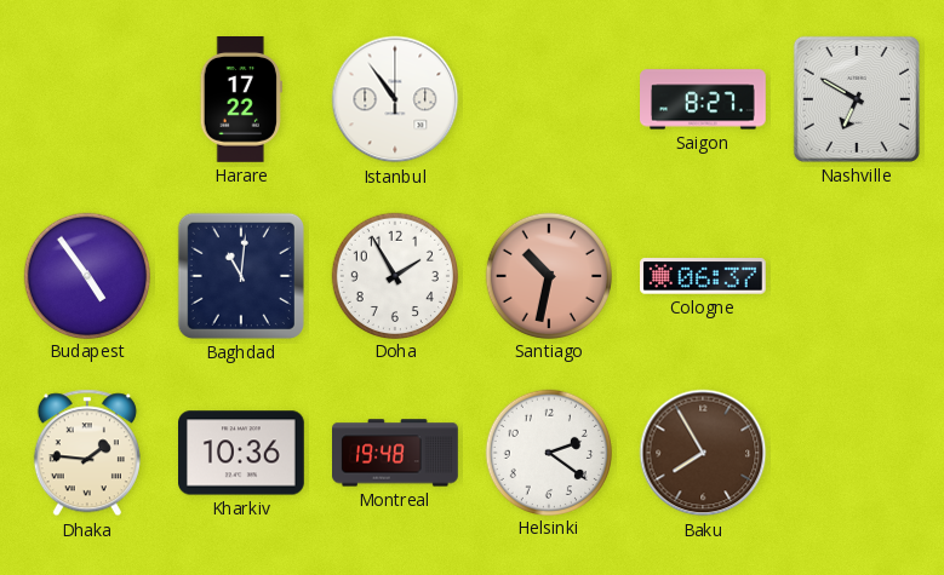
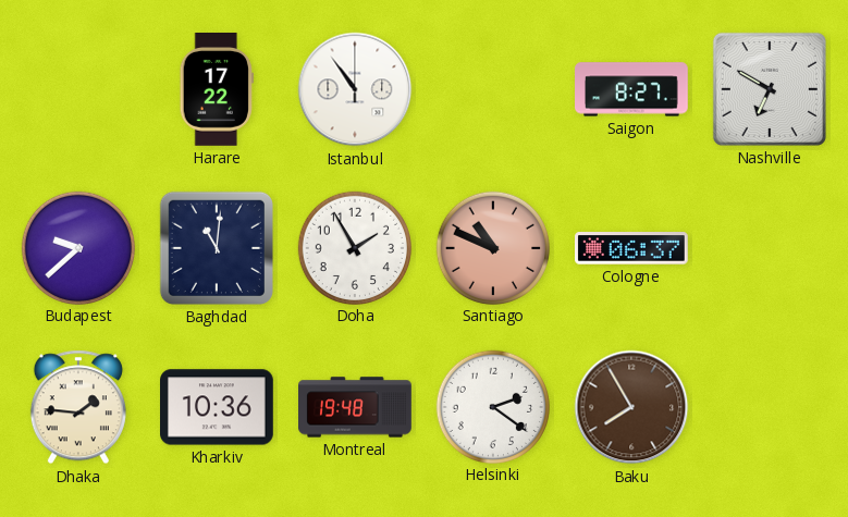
Budapest: 4:54 -> 9:38
Santiago: 10:32 -> 10:49
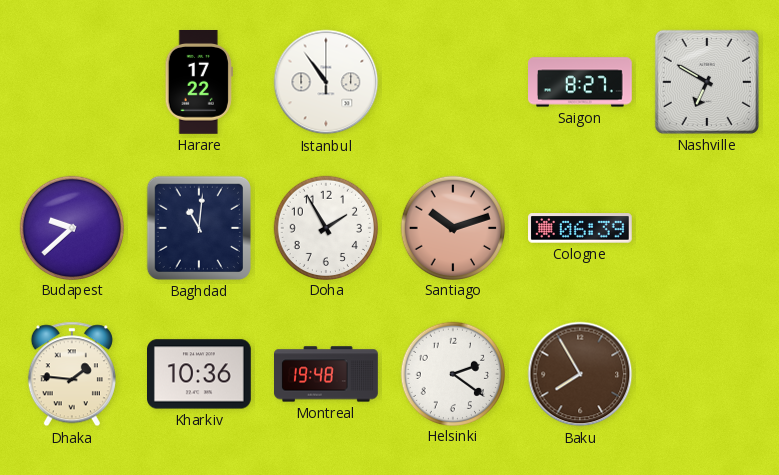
Santiago: 10:49 -> 10:12
Cologne: 06:37 -> 06:39
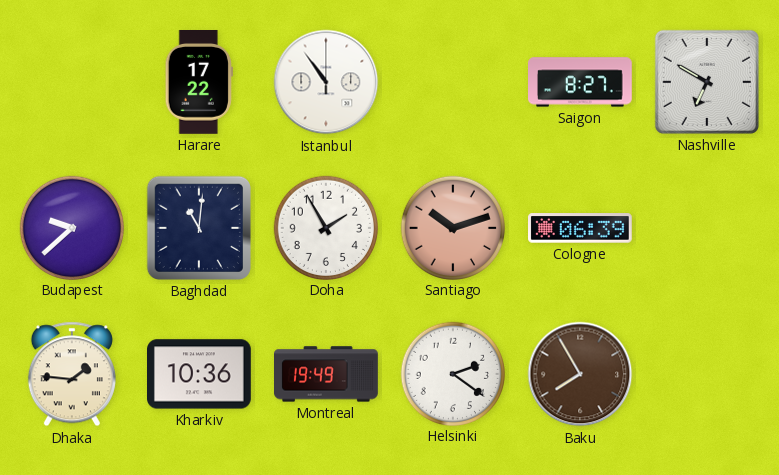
Montreal: 19:48 -> 19:49
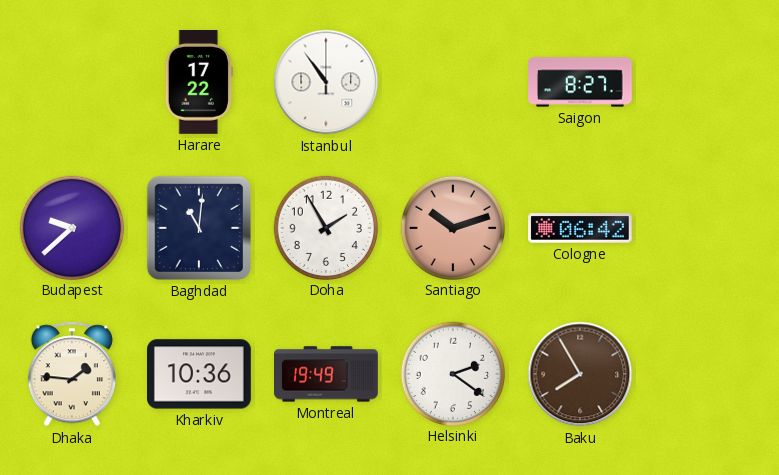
Nashville: 6:50 -> none
Cologne: 06:39 -> 06:42
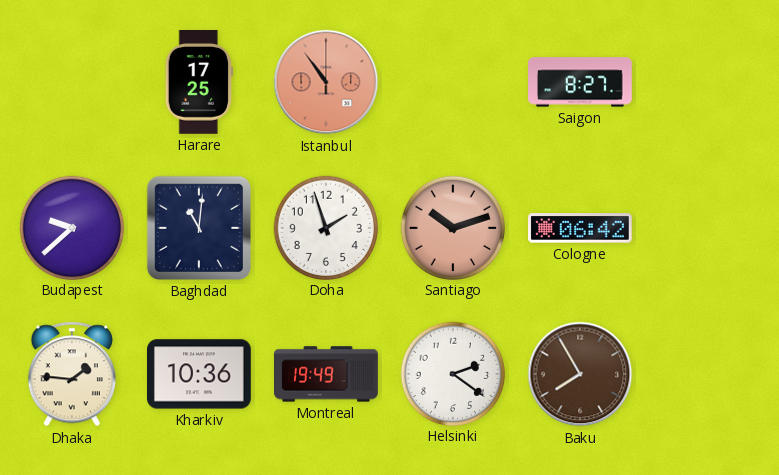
Harare: 17:22 -> 17:25
Istanbul dial: white -> salmon
Doha: 1:55 -> 1:57
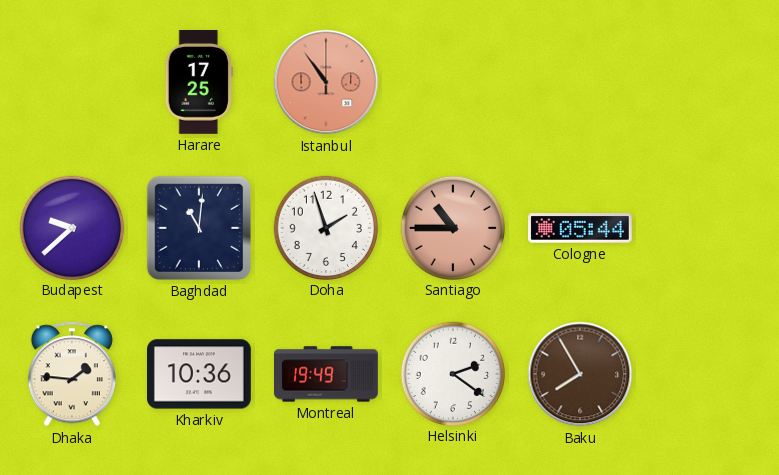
Saigon: 8:27 -> none
Santiago: 10:12 -> 10:45
Cologne: 06:42 -> 05:44
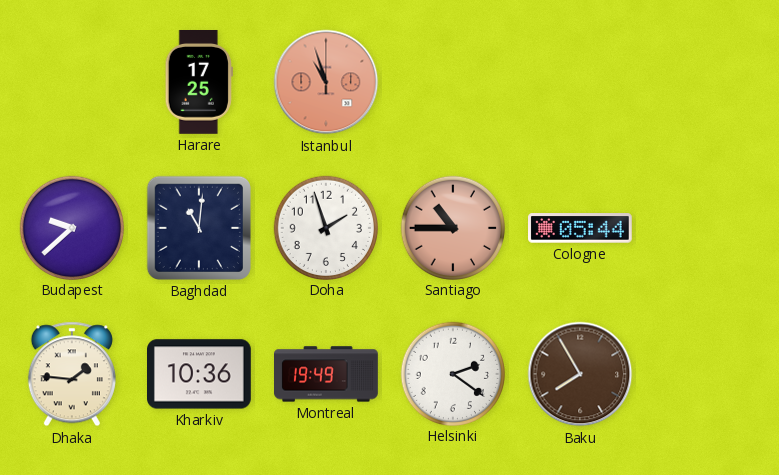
Istanbul: 10:54 -> 10:57
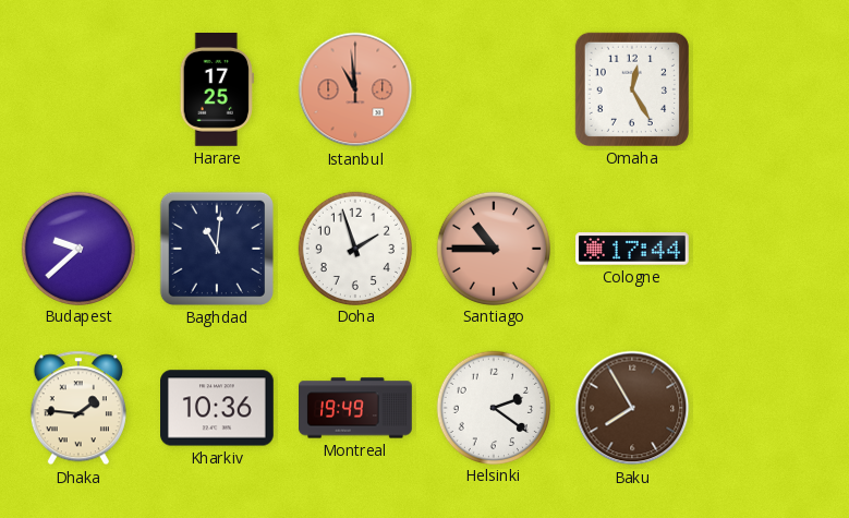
Istanbul: 10:57 -> 10:59
Omaha: none -> 12:25
Cologne: 05:44 -> 17:44
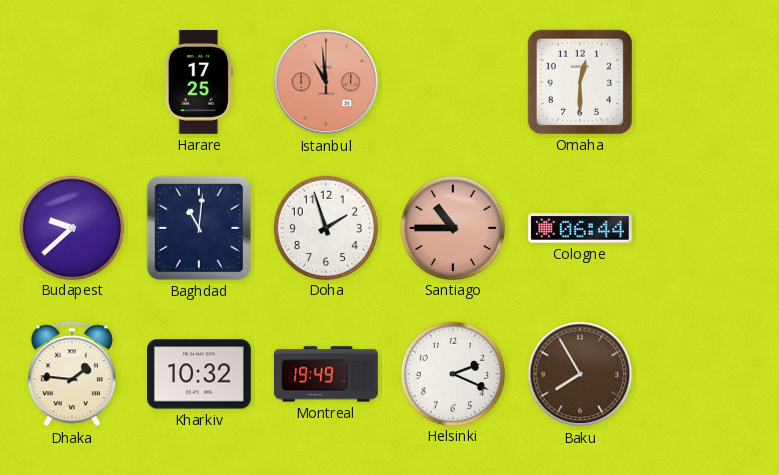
Omaha: 12:25 -> 12:30
Cologne: 17:44 -> 06:44
Kharkiv: 10:36 -> 10:32
Helsinki: 2:21 -> 2:19
